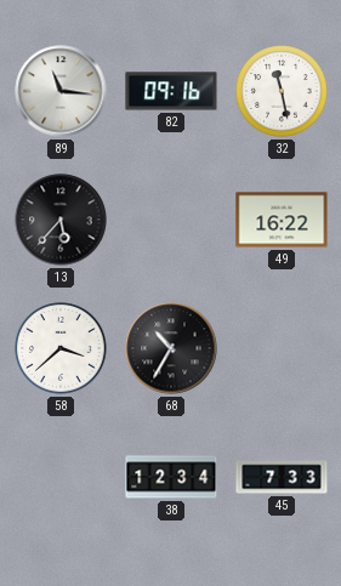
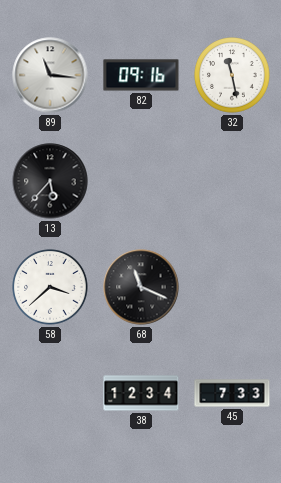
49: 16:22 -> none
68: 10:35 -> 11:19
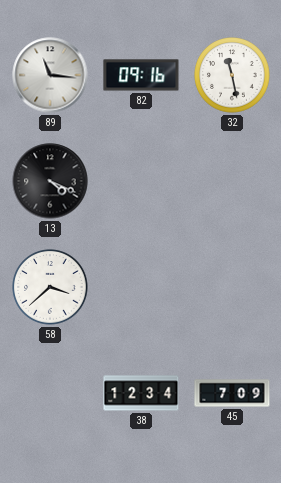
13: 5:37 -> 4:19
68: 11:19 -> none
45: 7:33 -> 7:09
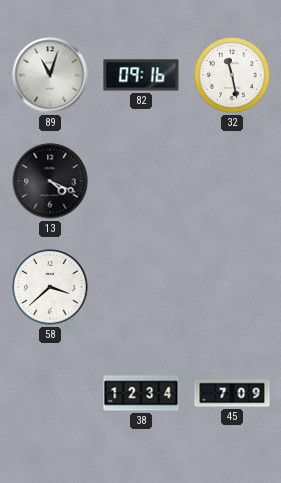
89: 11:16 -> 11:03
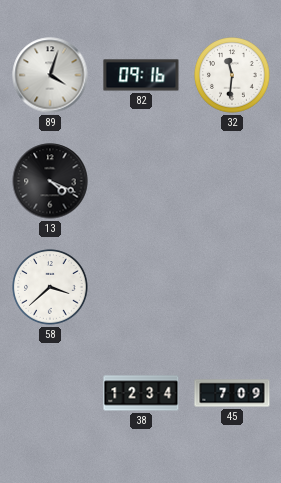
89: 11:03 -> 4:03
32: 11:28 -> 11:31
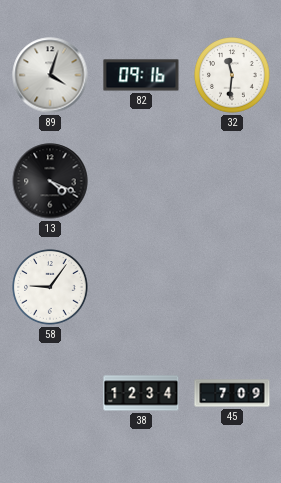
58: 3:38 -> 9:06
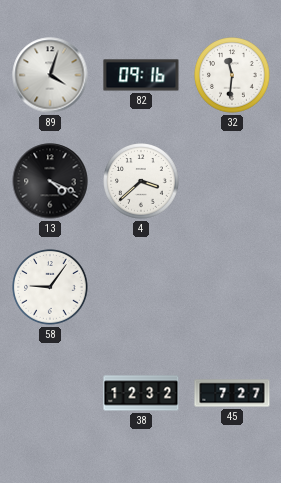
4: none -> 3:38
38: 12:34 -> 12:32
45: 7:09 -> 7:27
